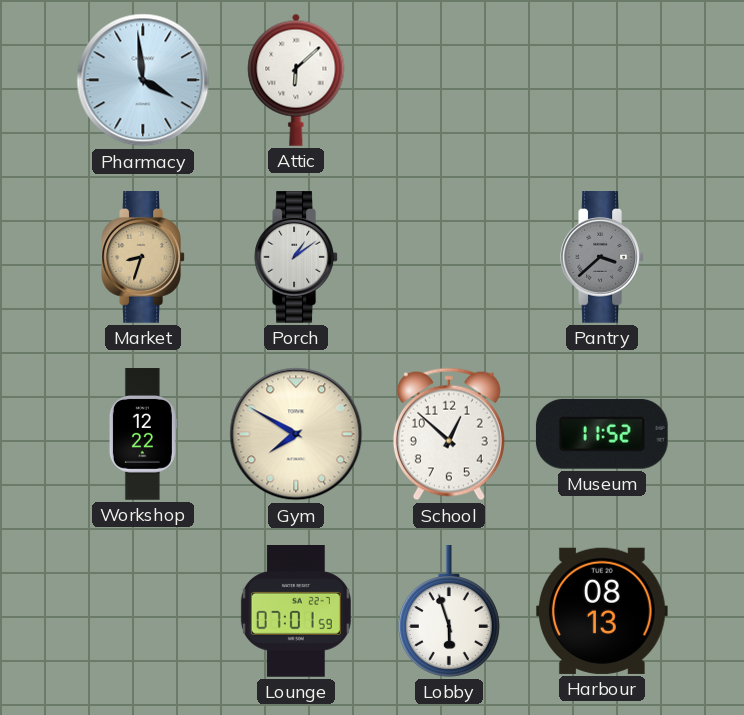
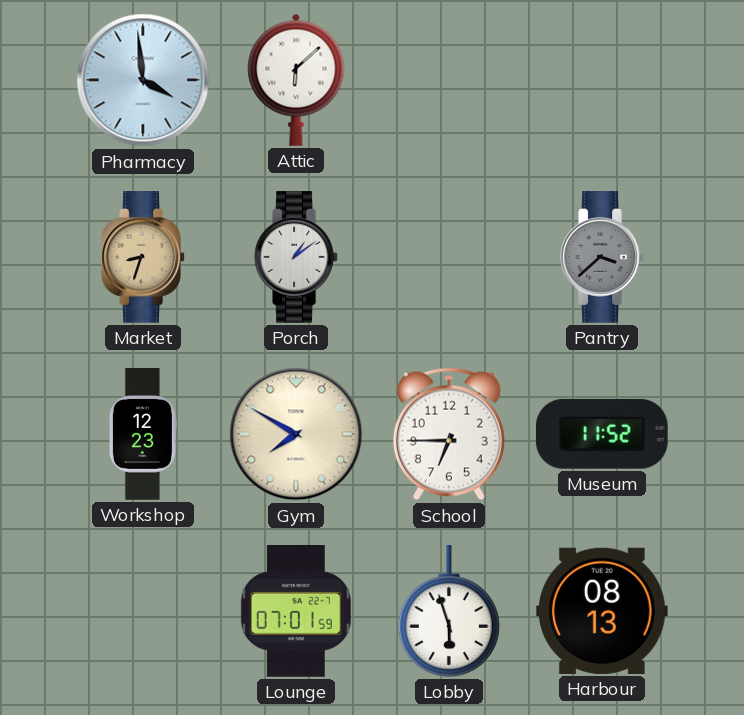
Workshop: 12:22 -> 12:23
School: 12:52 -> 6:45
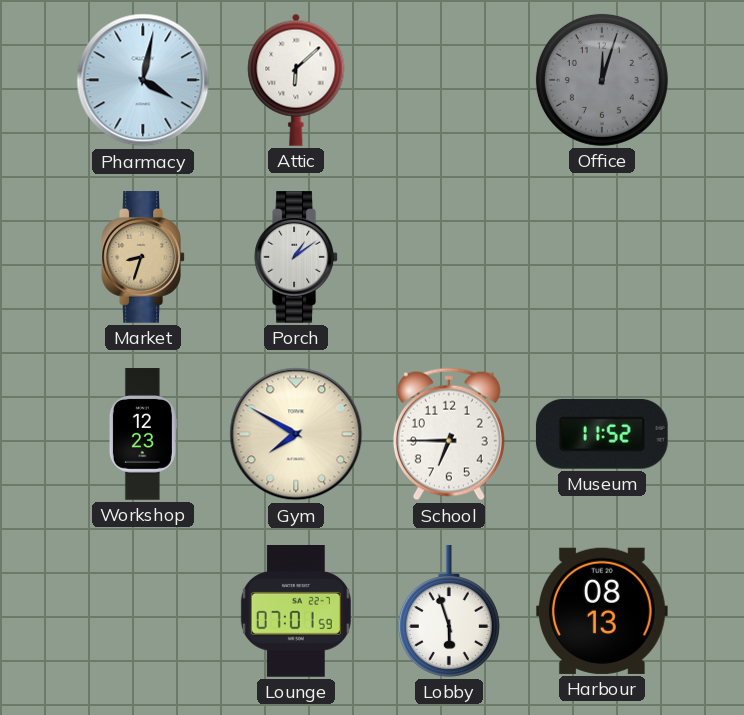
Pharmacy: 3:59 -> 4:02
Office: none -> 12:03
Pantry: 3:38 -> none
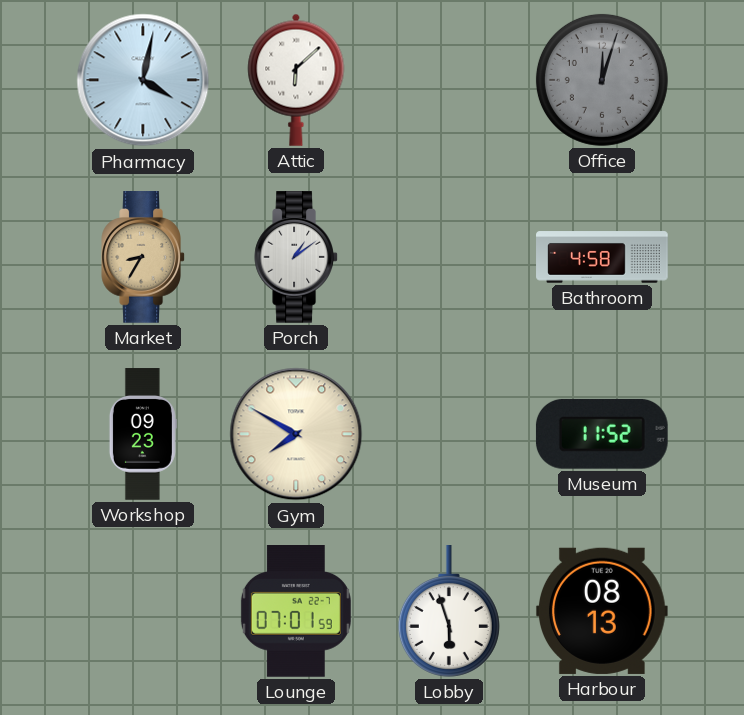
Market: 8:33 -> 8:35
Bathroom: none -> 4:58
Workshop: 12:23 -> 09:23
School: 6:45 -> none
